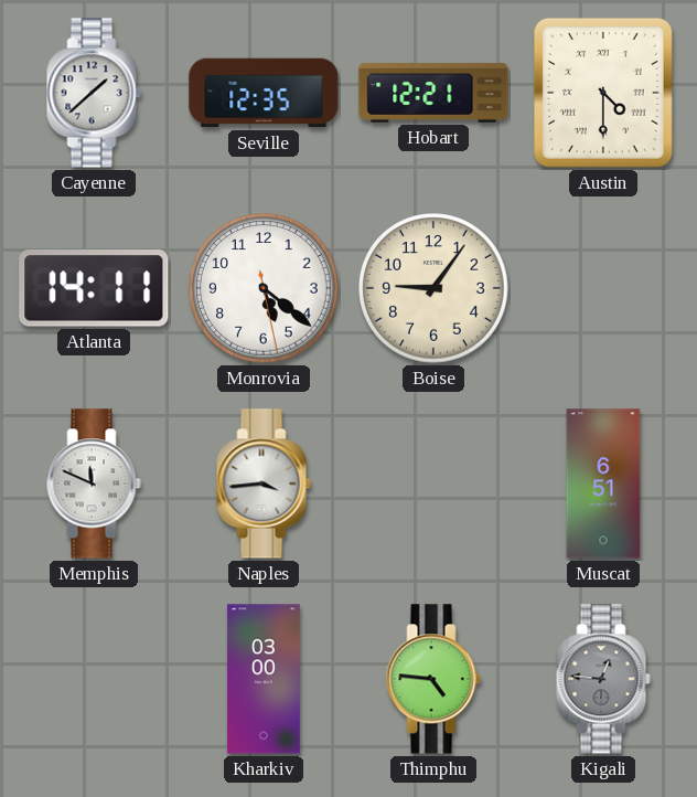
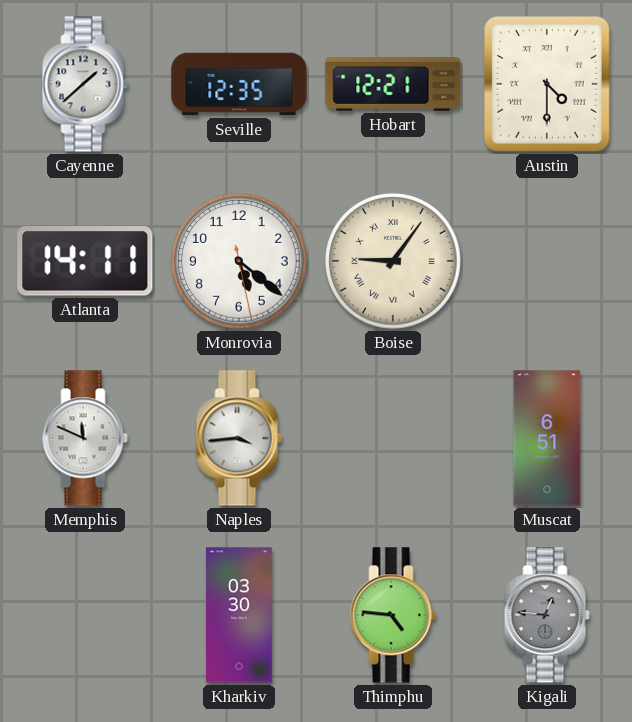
Boise numerals: Arabic -> Roman
Kharkiv: 03:00 -> 03:30
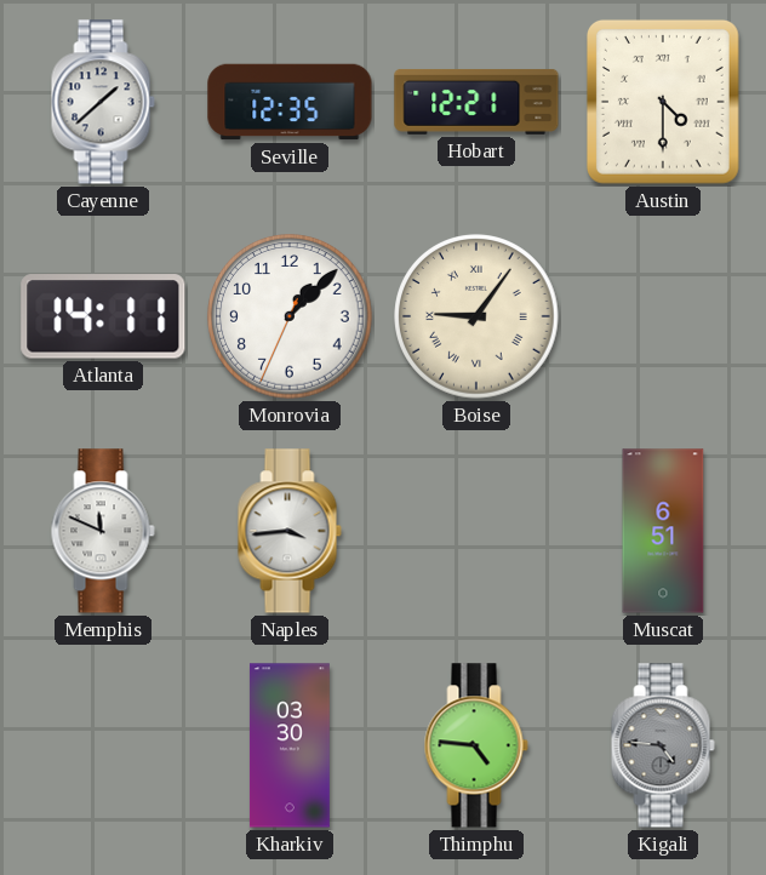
Monrovia: 5:21 -> 1:07
Kigali: 12:46 -> 4:46
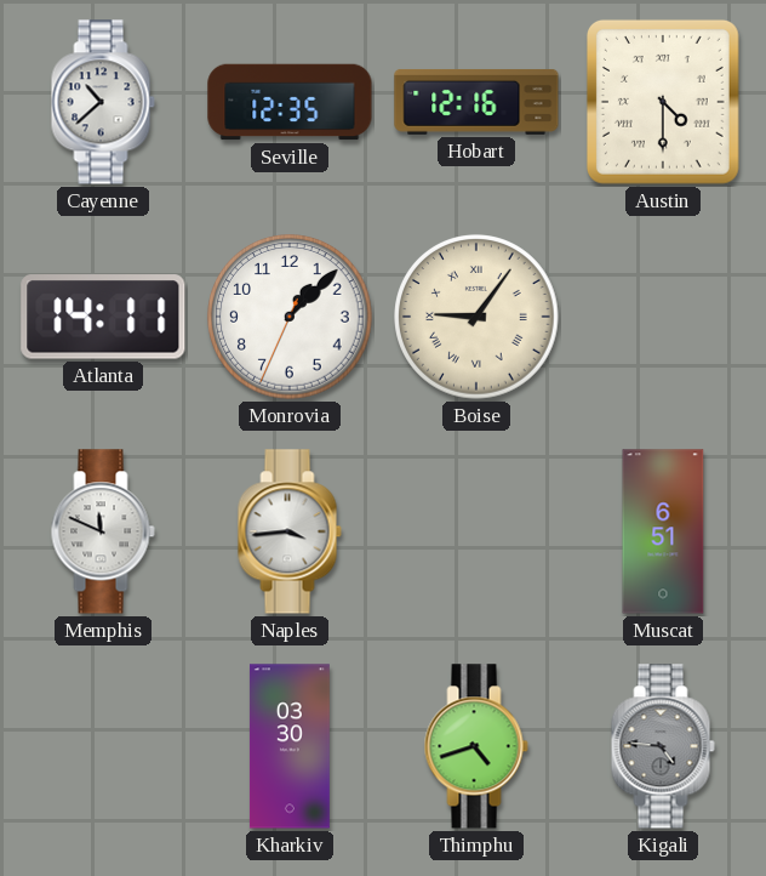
Cayenne: 1:38 -> 10:38
Hobart: 12:21 -> 12:16
Thimphu: 4:46 -> 4:42
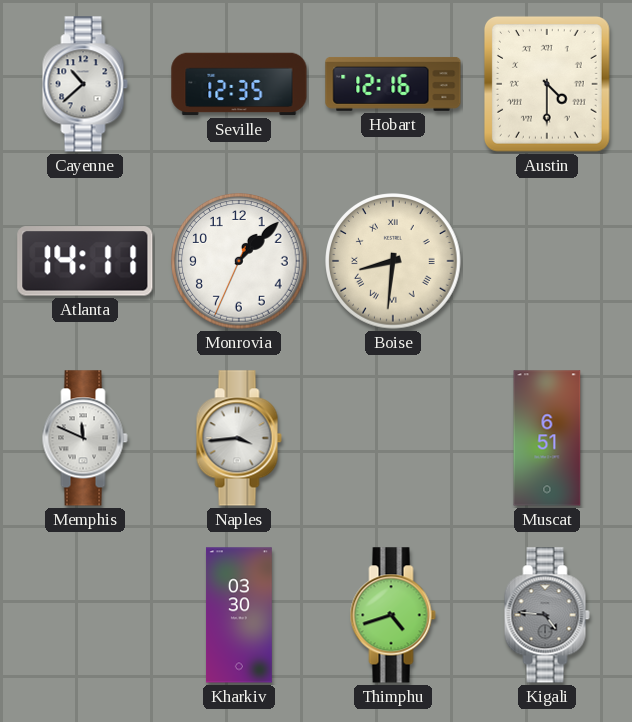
Boise: 9:06 -> 8:31
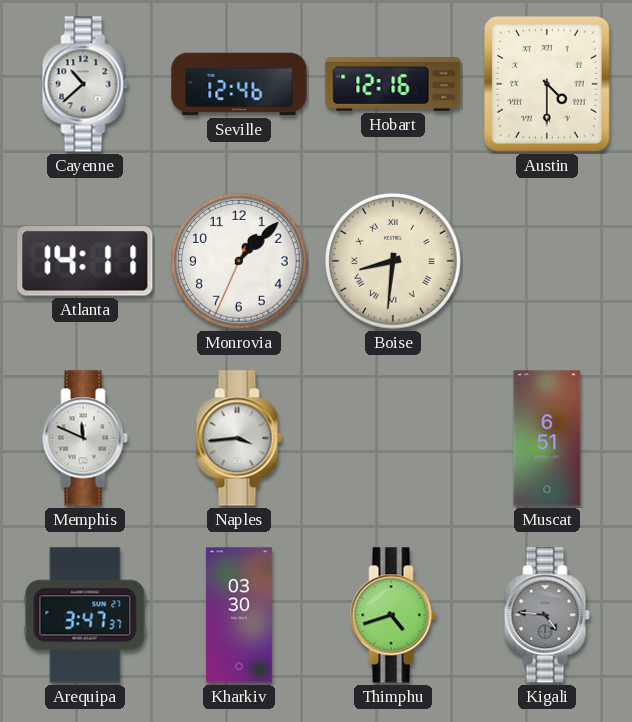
Seville: 12:35 -> 12:46
Arequipa: none -> 3:47
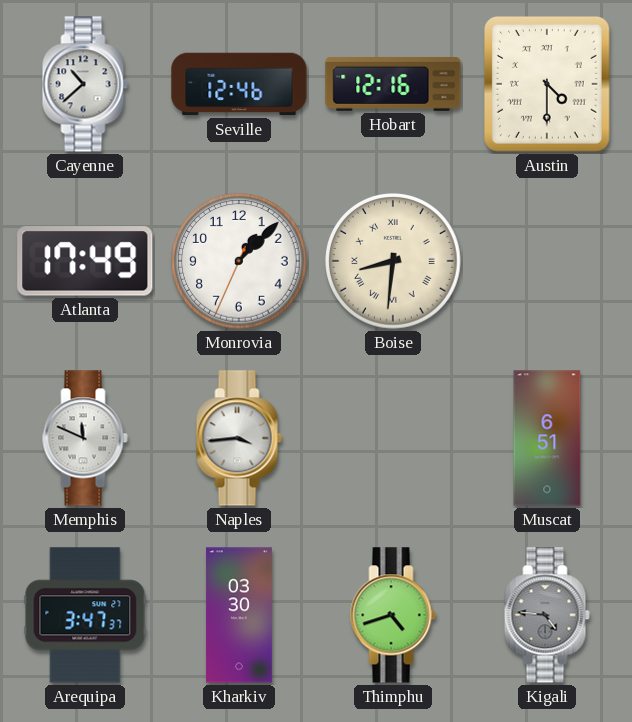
Atlanta: 14:11 -> 17:49
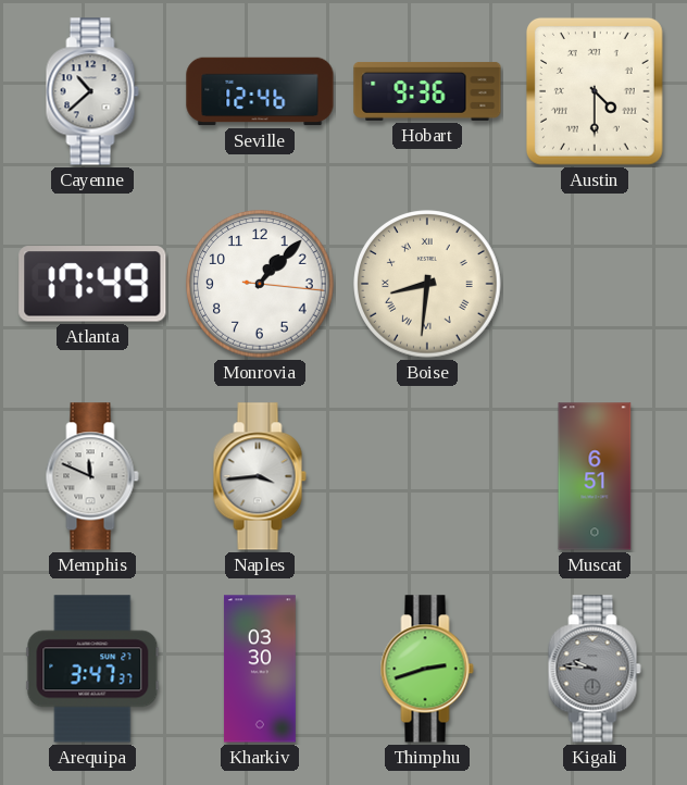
Hobart: 12:16 -> 9:36
Monrovia: 1:07:34 -> 1:07:16
Thimphu: 4:42 -> 2:42
Kigali: 4:46 -> 9:46
